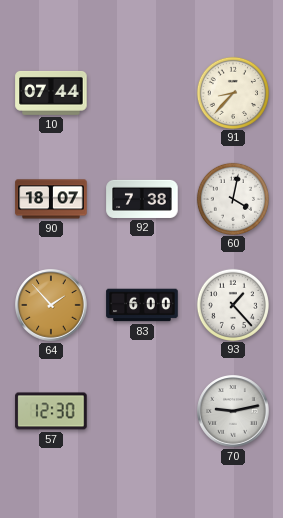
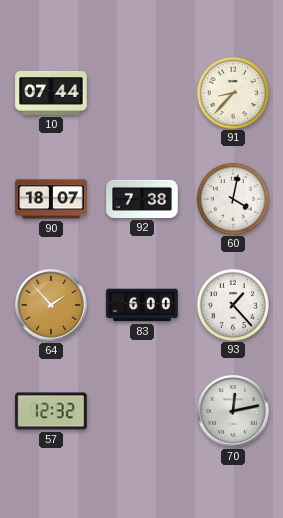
57: 12:30 -> 12:32
70: 9:13 -> 12:13
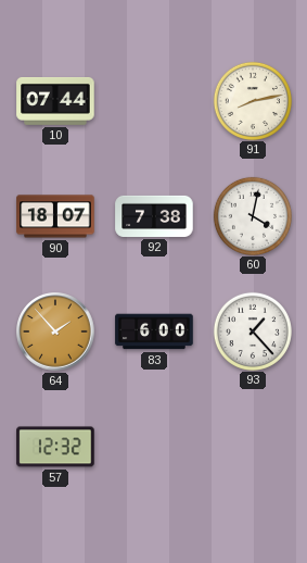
91: 8:37 -> 8:13
70: 12:13 -> none
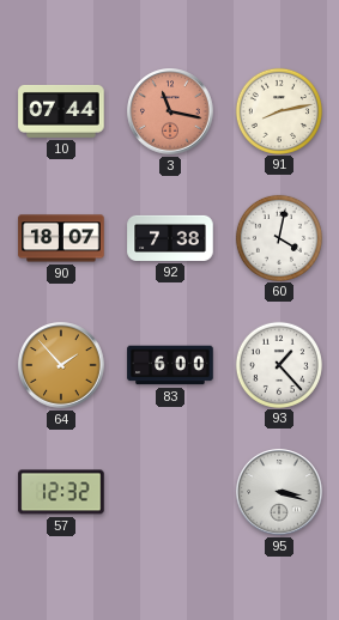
3: none -> 11:17
95: none -> 3:18
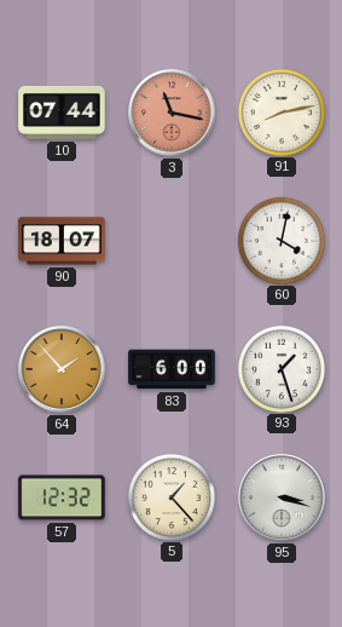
92: 7:38 -> none
93: 1:23 -> 1:27
5: none -> 1:23
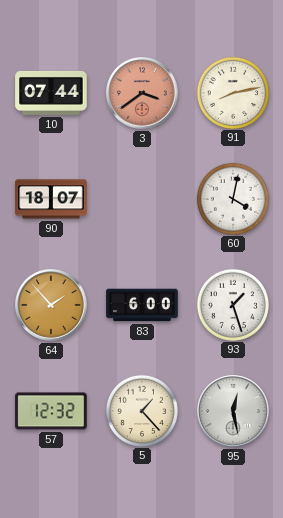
3: 11:17 -> 3:39
95: 3:18 -> 12:28
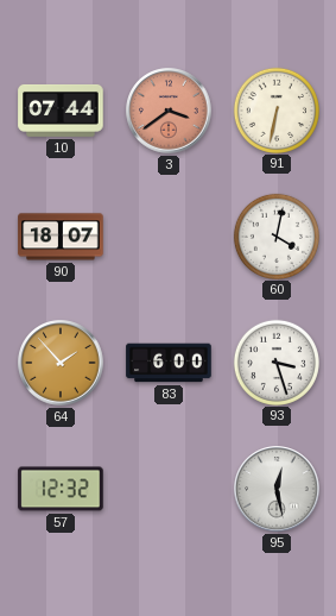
91: 8:13 -> 6:32
93: 1:27 -> 3:27
5: 1:23 -> none
